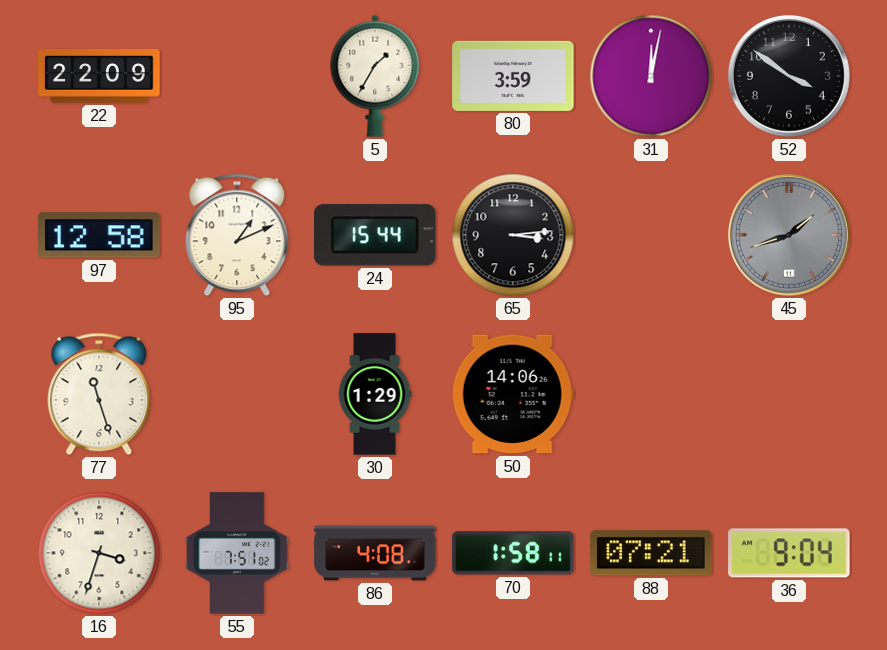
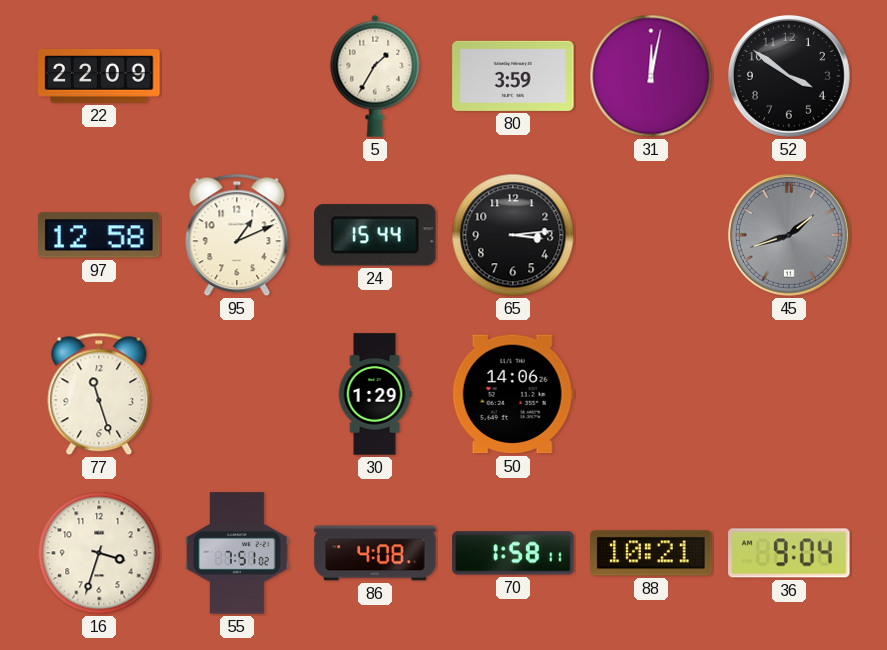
88: 07:21 -> 10:21
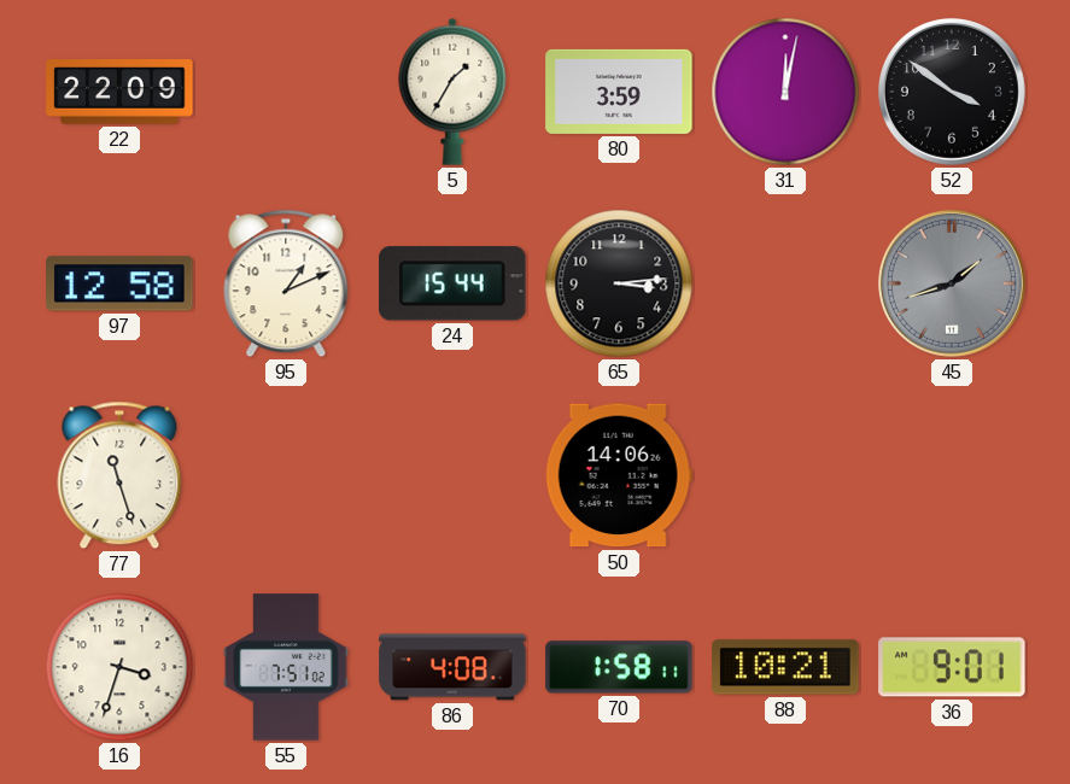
30: 1:29 -> none
36: 9:04 -> 9:01
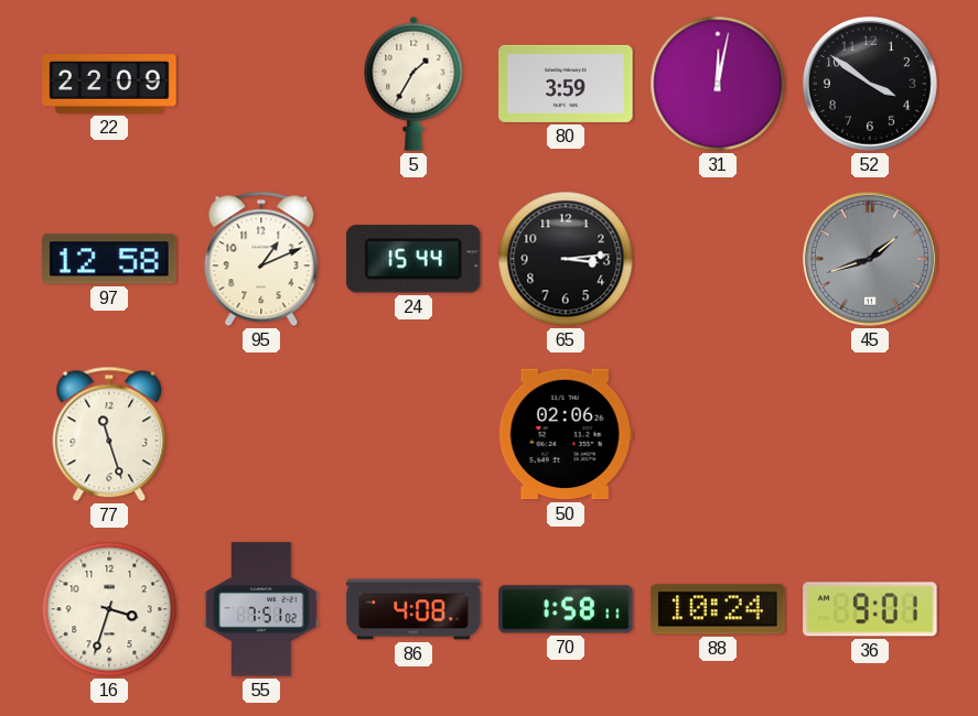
50: 14:06 -> 02:06
88: 10:21 -> 10:24
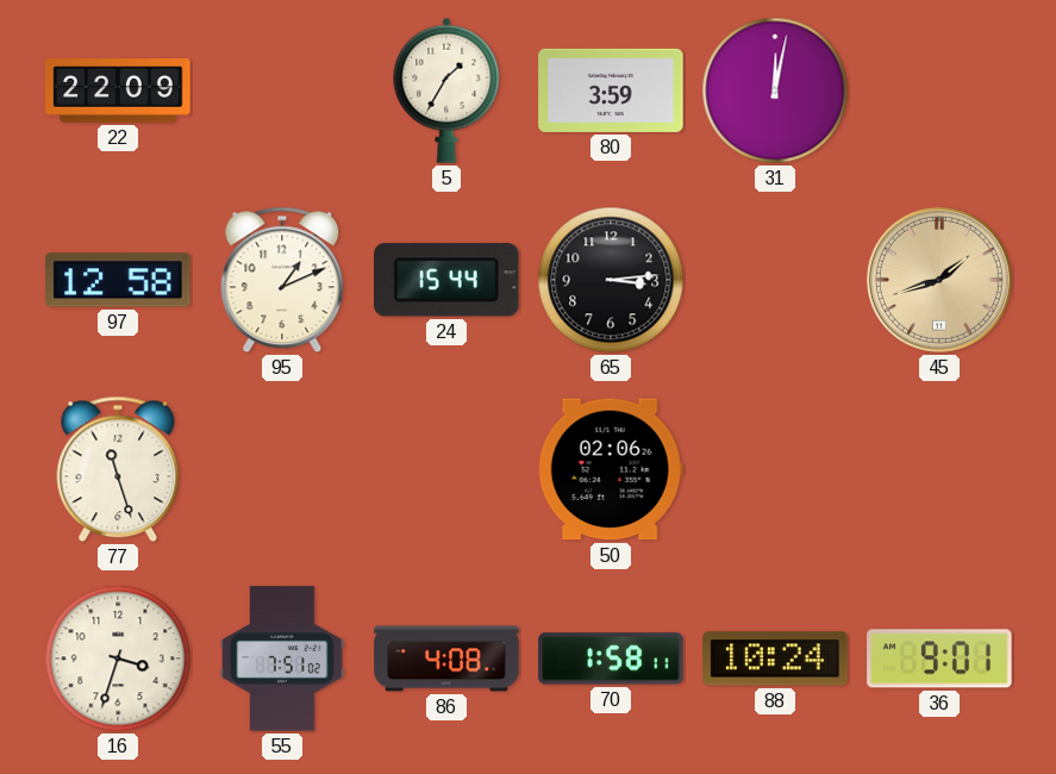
52: 3:51 -> none
45 dial: grey -> champagne
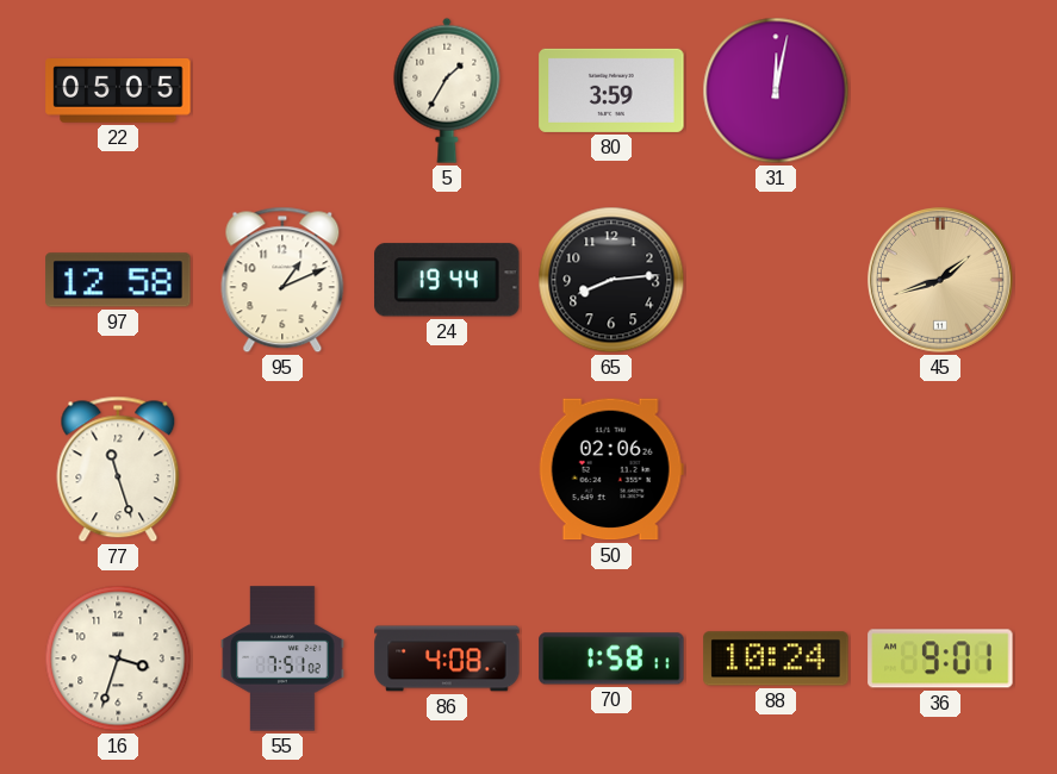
22: 22:09 -> 05:05
24: 15:44 -> 19:44
65: 3:14 -> 8:14
